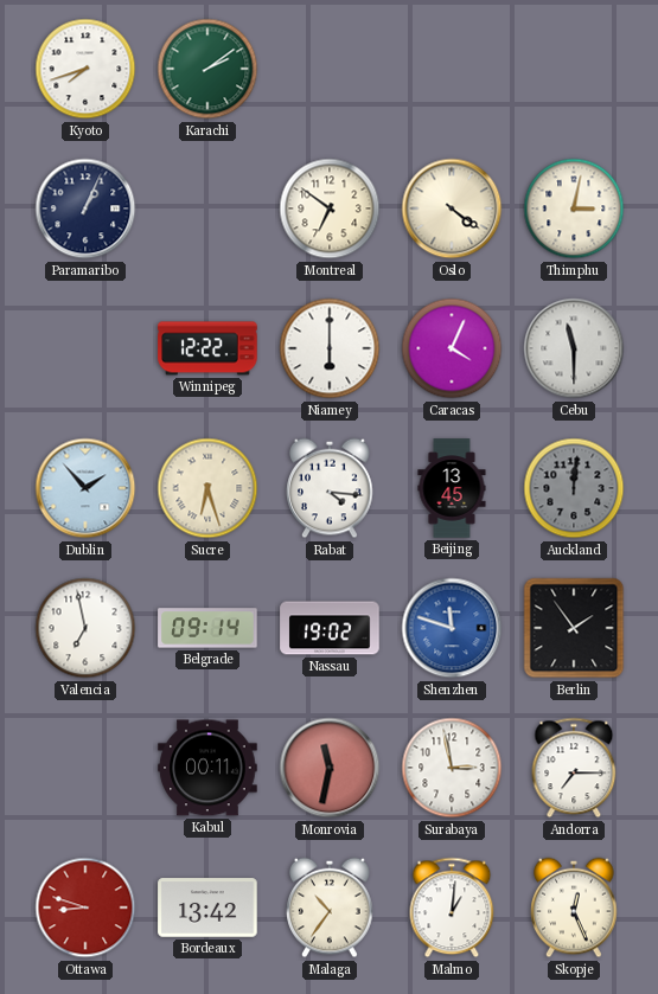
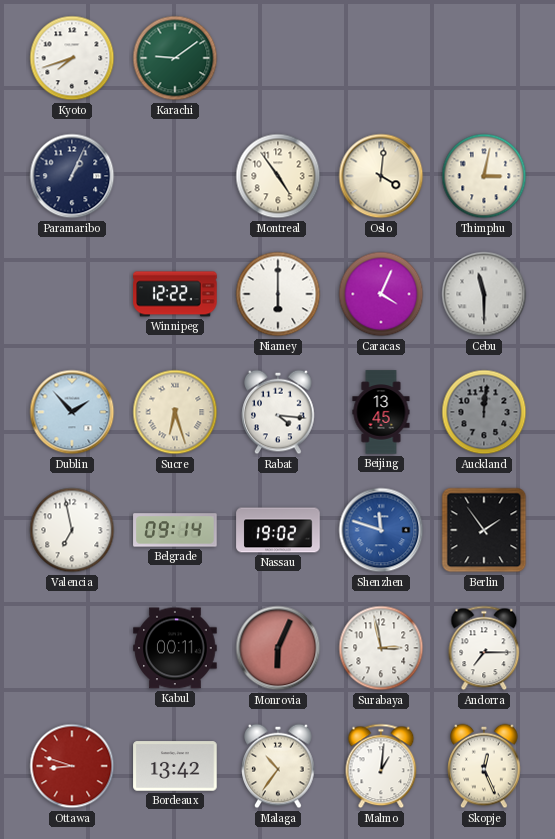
Karachi: 2:09 -> 9:09
Montreal: 6:51 -> 4:54
Oslo: 4:21 -> 4:01
Monrovia: 11:32 -> 6:04
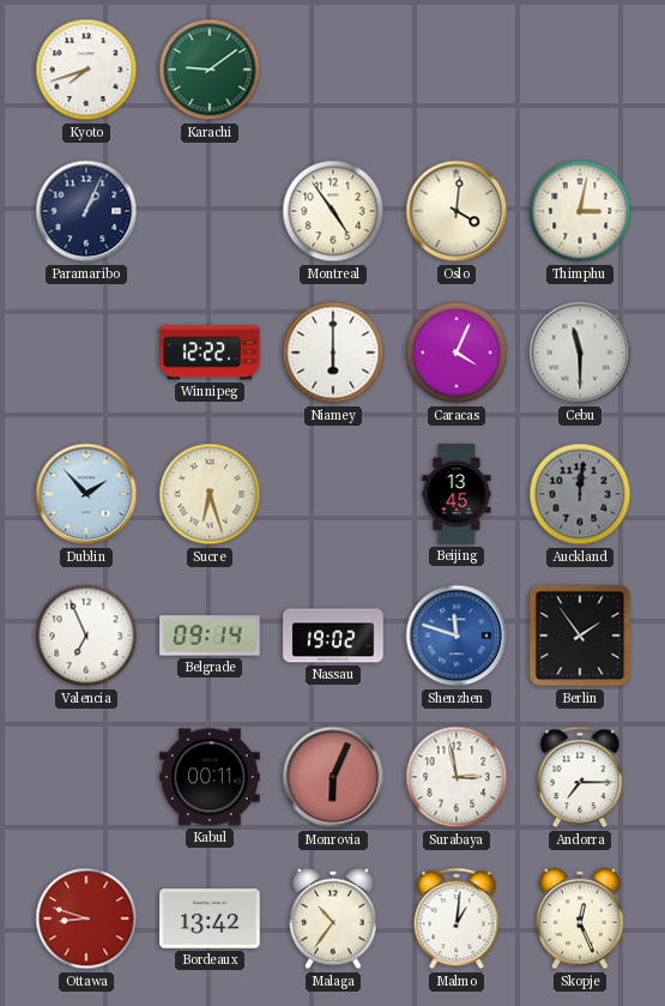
Rabat: 4:16 -> none
Valencia: 6:58 -> 6:56
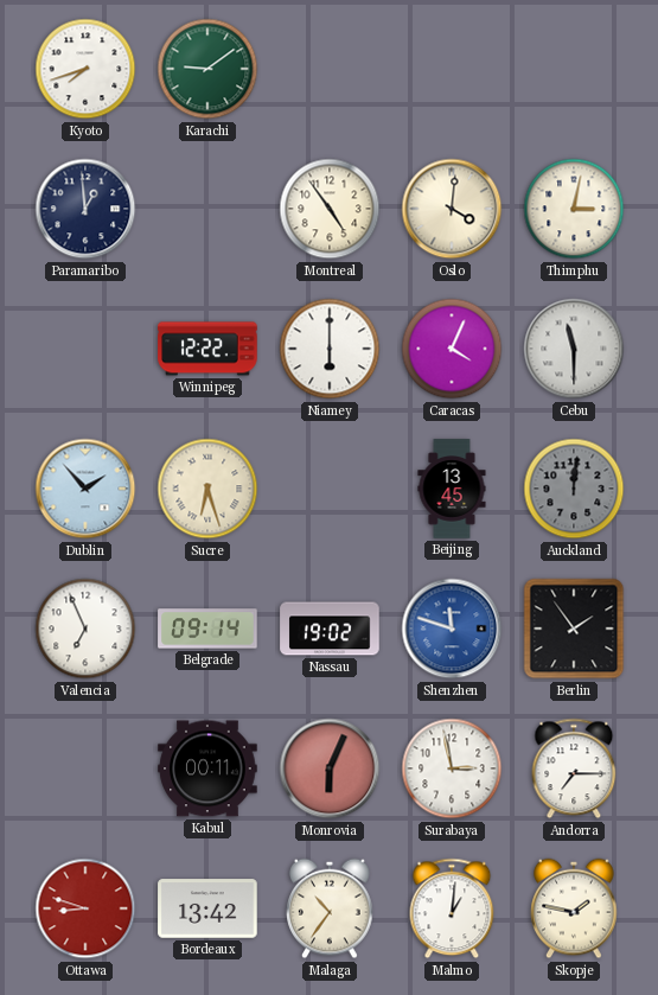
Paramaribo: 1:04 -> 12:59
Skopje: 12:26 -> 1:47
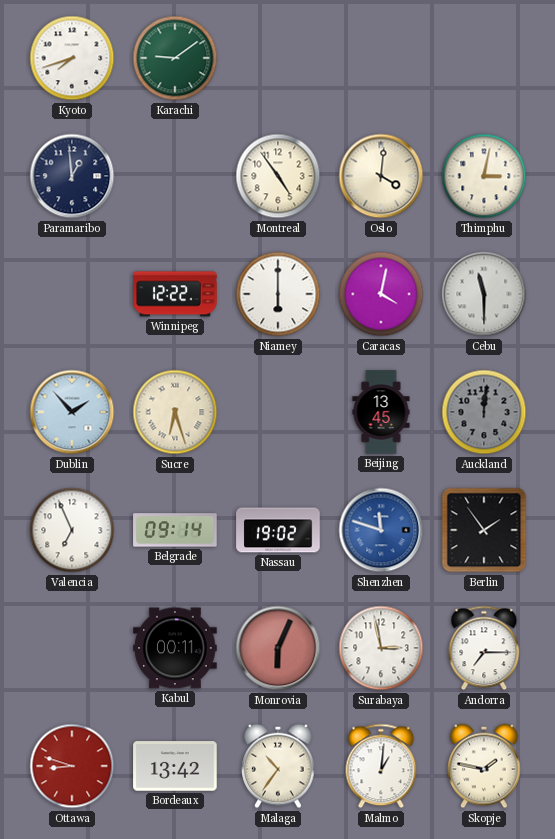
Caracas: 4:04 -> 4:02
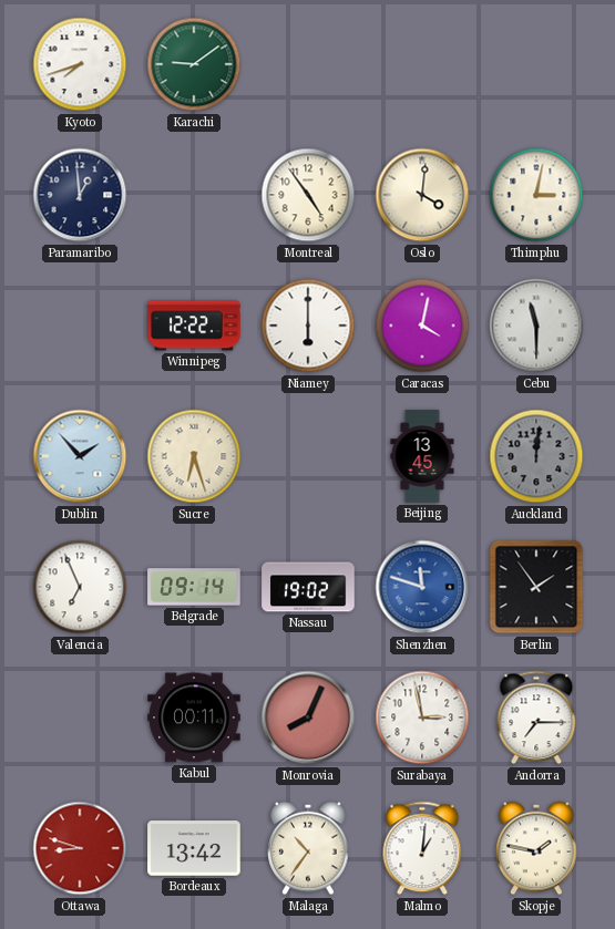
Monrovia: 6:04 -> 8:04
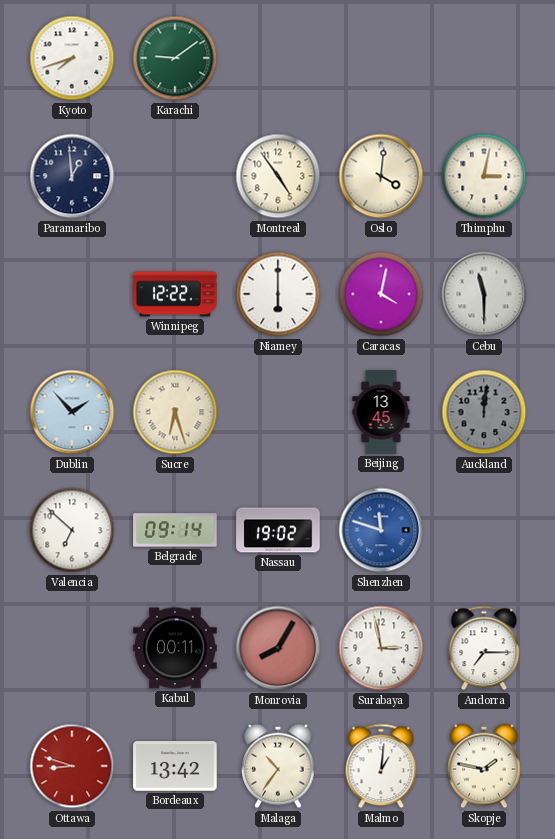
Valencia: 6:56 -> 6:52
Berlin: 1:54 -> none
Monrovia: 8:04 -> 8:05
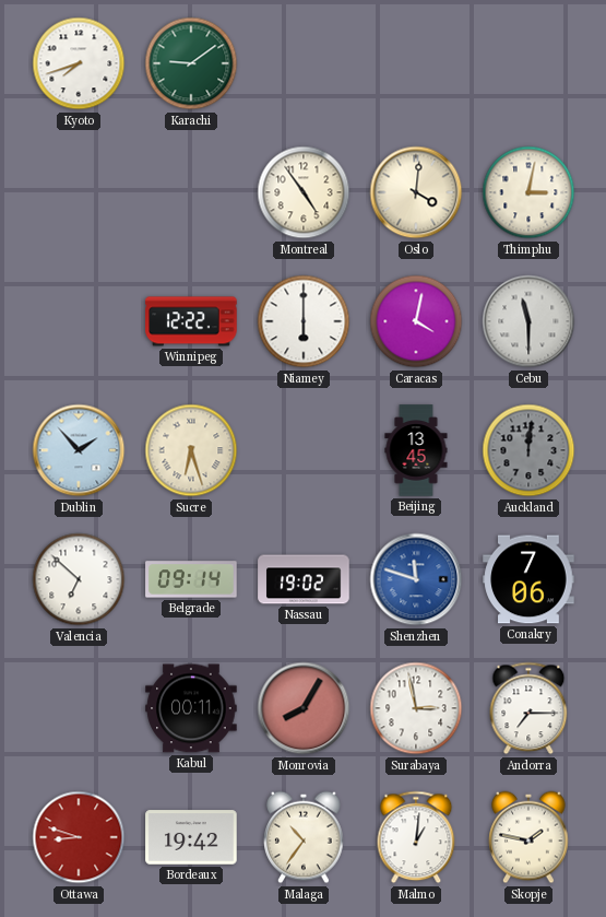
Paramaribo: 12:59 -> none
Conakry: none -> 7:06
Bordeaux: 13:42 -> 19:42
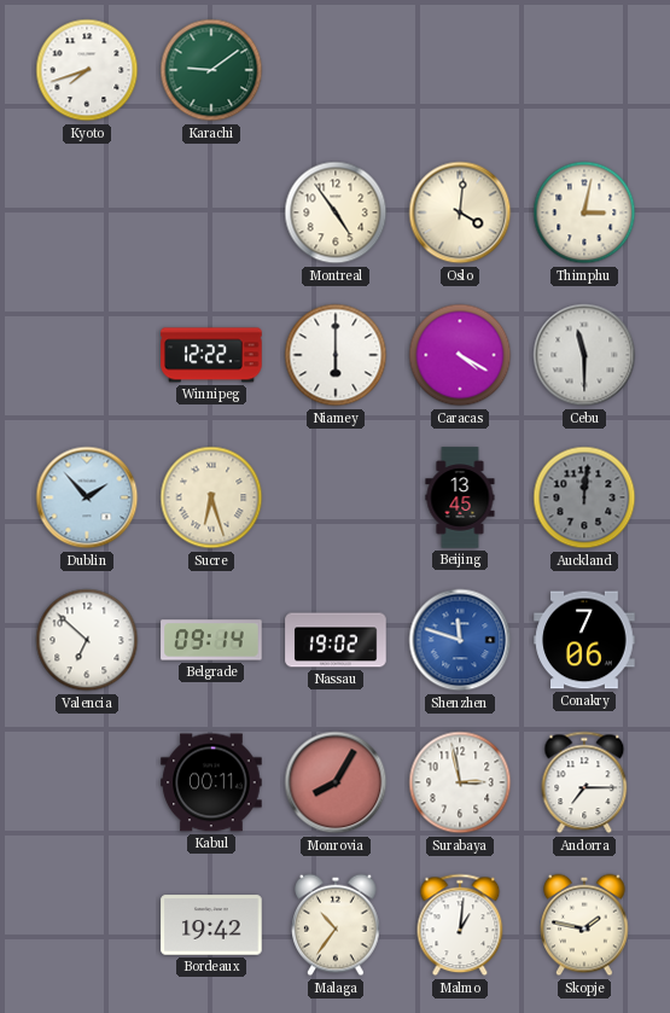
Caracas: 4:02 -> 4:20
Ottawa: 8:48 -> none
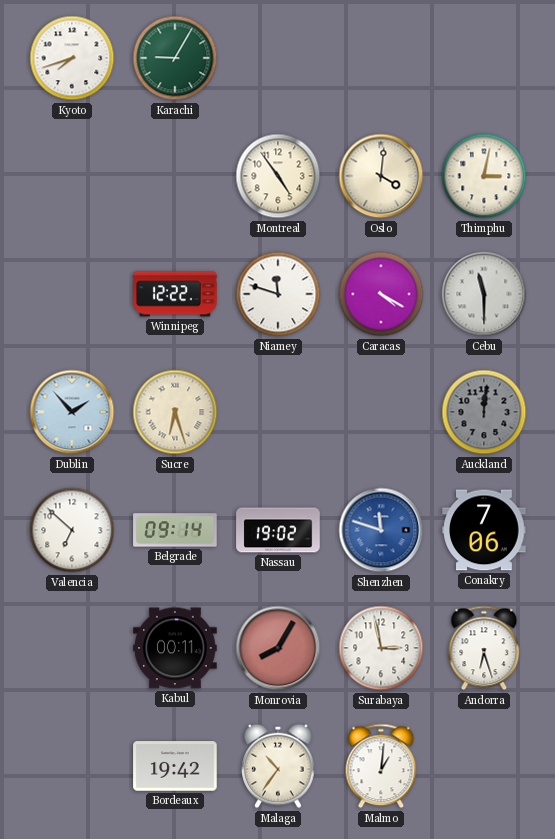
Karachi: 9:09 -> 9:05
Niamey: 6:00 -> 11:48
Beijing: 13:45 -> none
Andorra: 7:15 -> 6:27
Skopje: 1:47 -> none
